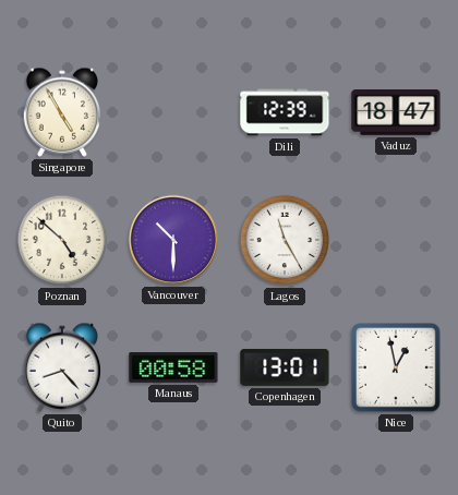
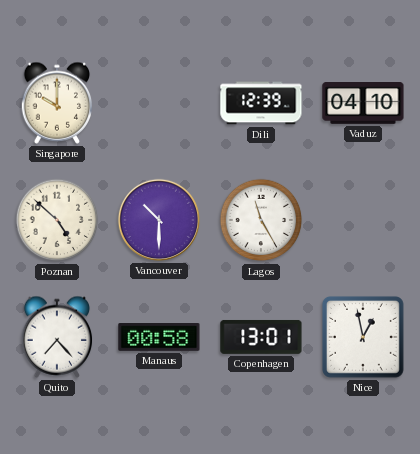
Singapore: 4:55 -> 10:00
Vaduz: 18:47 -> 04:10
Quito: 8:23 -> 7:23
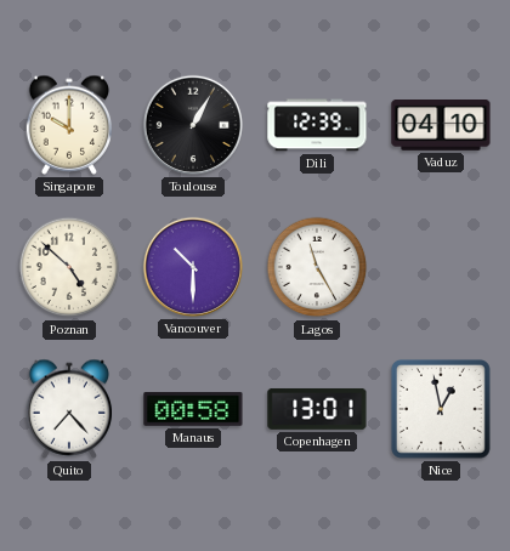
Toulouse: none -> 1:05
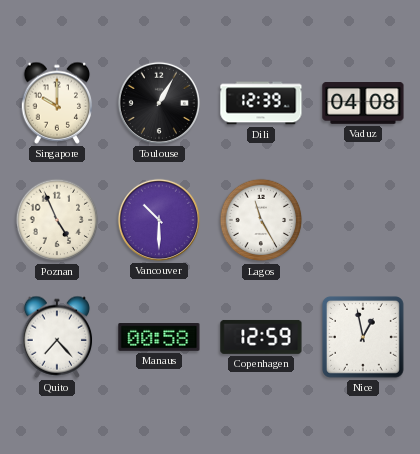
Vaduz: 04:10 -> 04:08
Poznan: 4:52 -> 4:56
Copenhagen: 13:01 -> 12:59
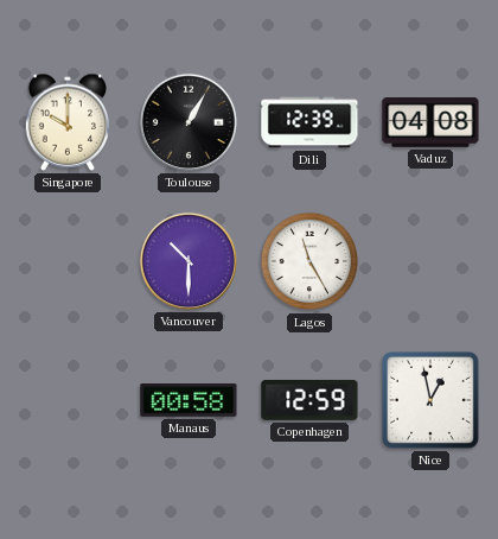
Poznan: 4:56 -> none
Quito: 7:23 -> none
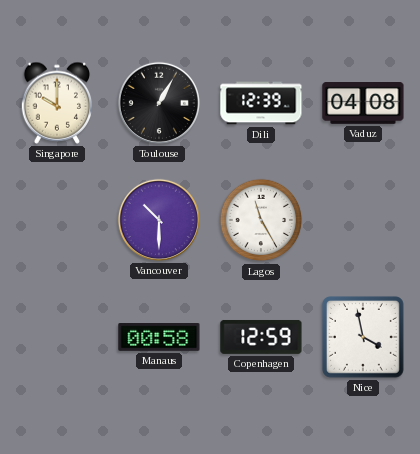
Nice: 12:58 -> 3:58
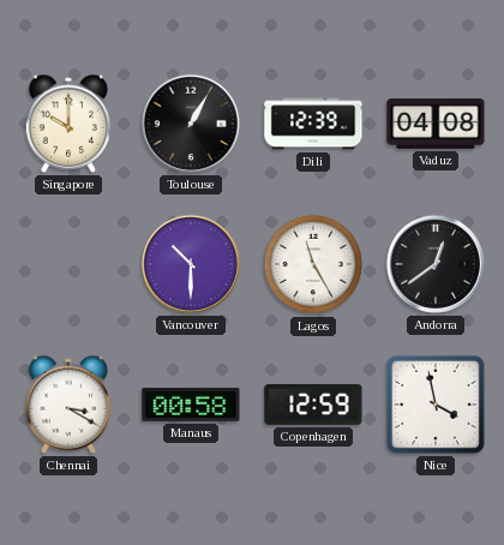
Andorra: none -> 12:39
Chennai: none -> 3:20
